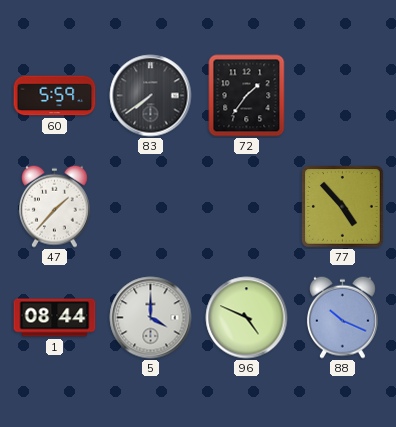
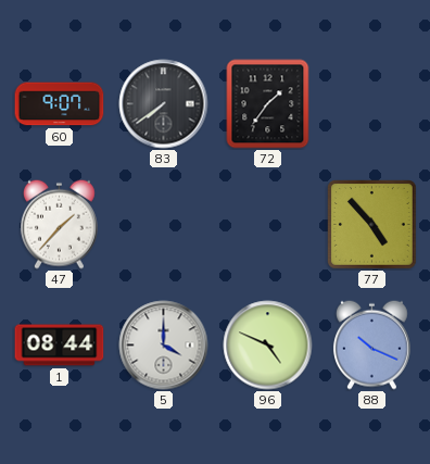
60: 5:59 -> 9:07
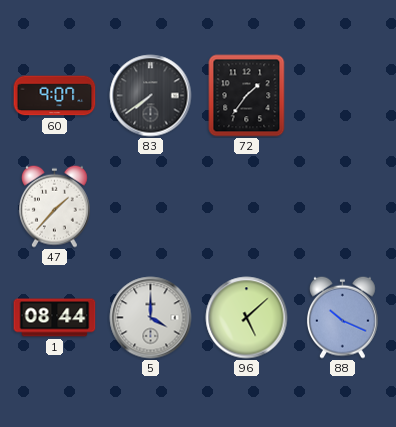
77: 4:53 -> none
96: 4:49 -> 5:08
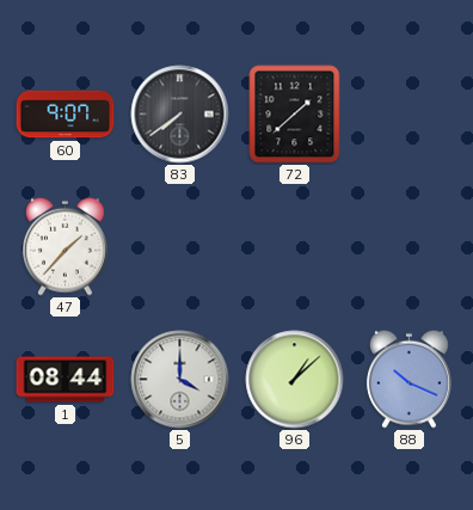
72: 1:36 -> 1:38
96: 5:08 -> 1:08
